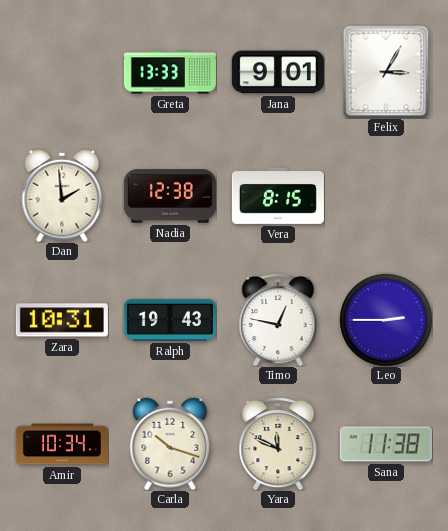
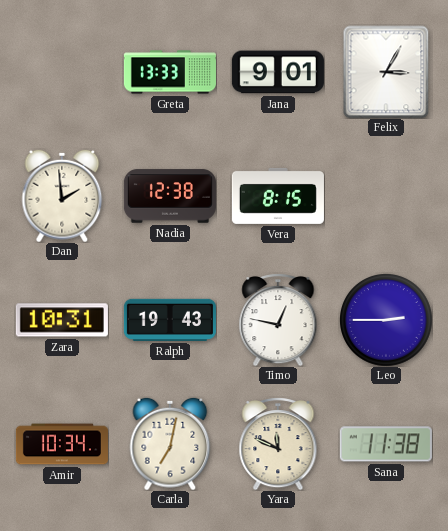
Carla: 10:18 -> 7:02
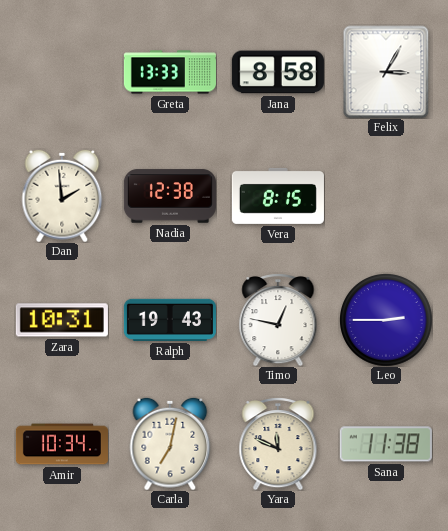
Jana: 9:01 -> 8:58
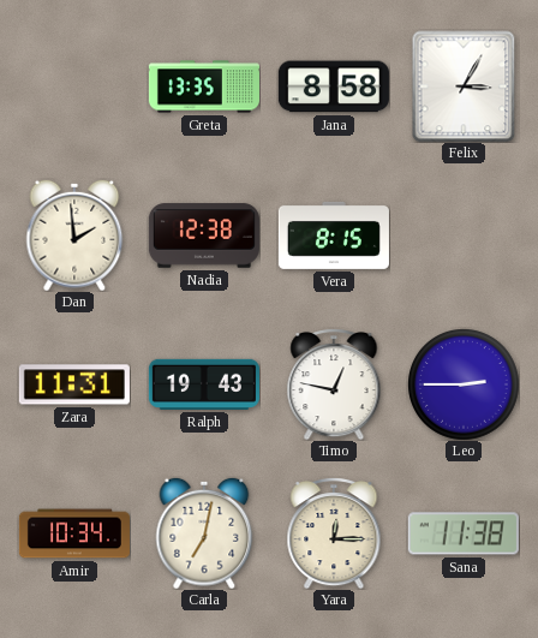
Greta: 13:33 -> 13:35
Zara: 10:31 -> 11:31
Yara: 11:49 -> 12:15
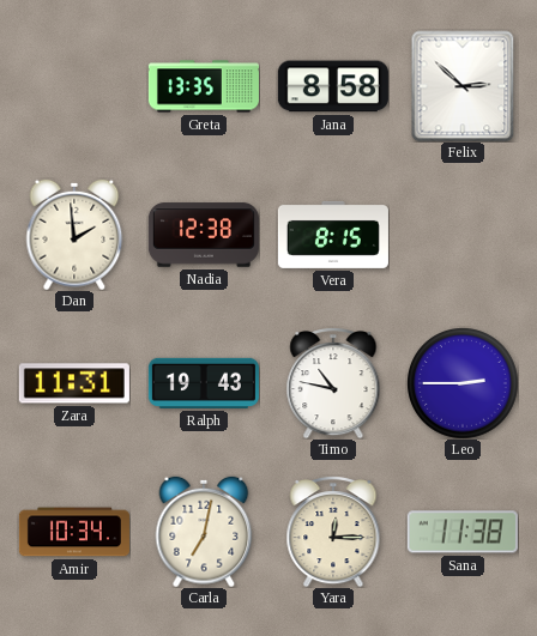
Felix: 3:05 -> 2:52
Timo: 12:47 -> 10:47
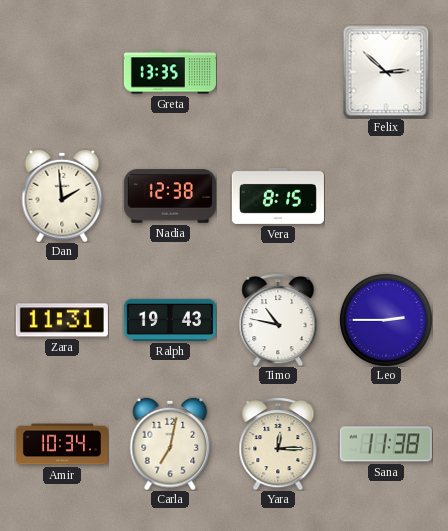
Jana: 8:58 -> none
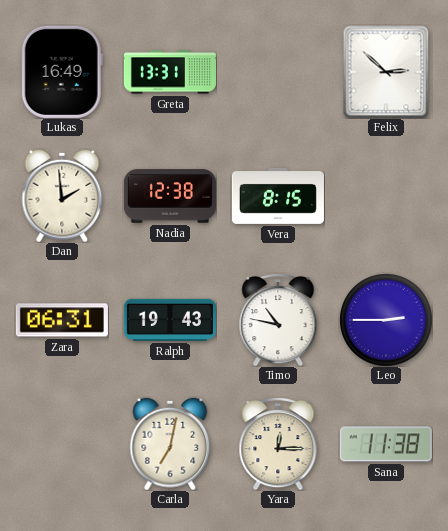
Lukas: none -> 16:49
Greta: 13:35 -> 13:31
Zara: 11:31 -> 06:31
Amir: 10:34 -> none
